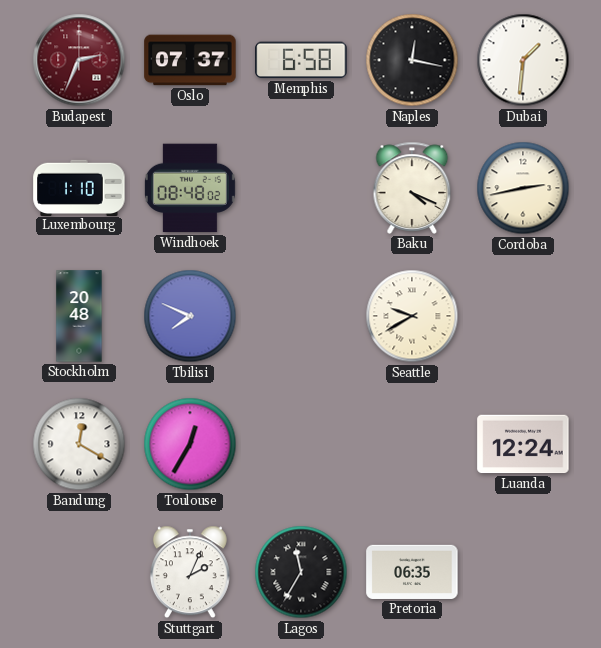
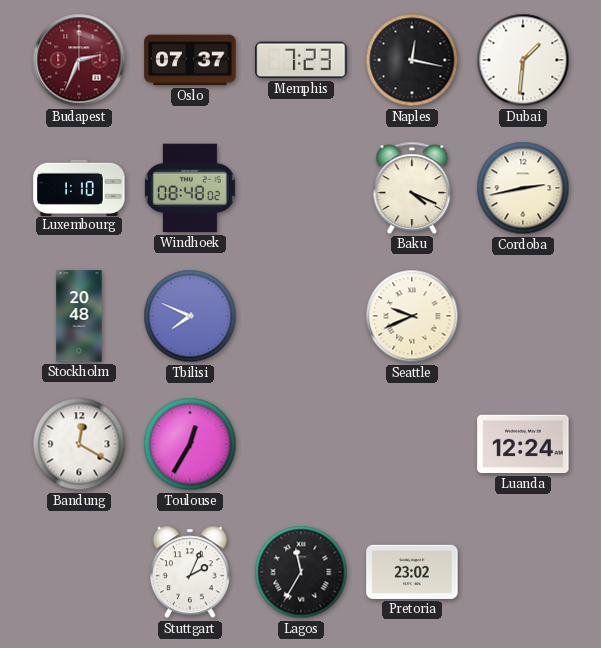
Memphis: 6:58 -> 7:23
Seattle: 9:40 -> 9:41
Pretoria: 06:35 -> 23:02
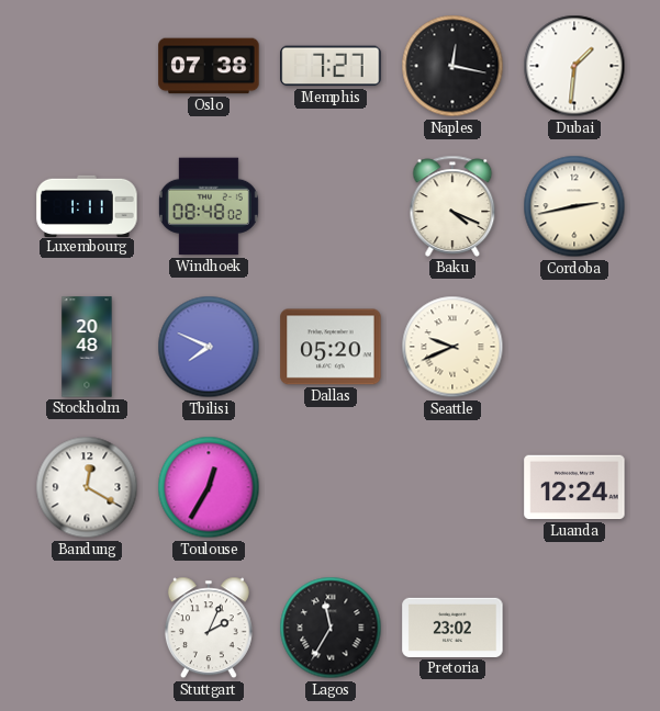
Budapest: 2:34 -> none
Oslo: 07:37 -> 07:38
Memphis: 7:23 -> 7:27
Luxembourg: 1:10 -> 1:11
Dallas: none -> 05:20
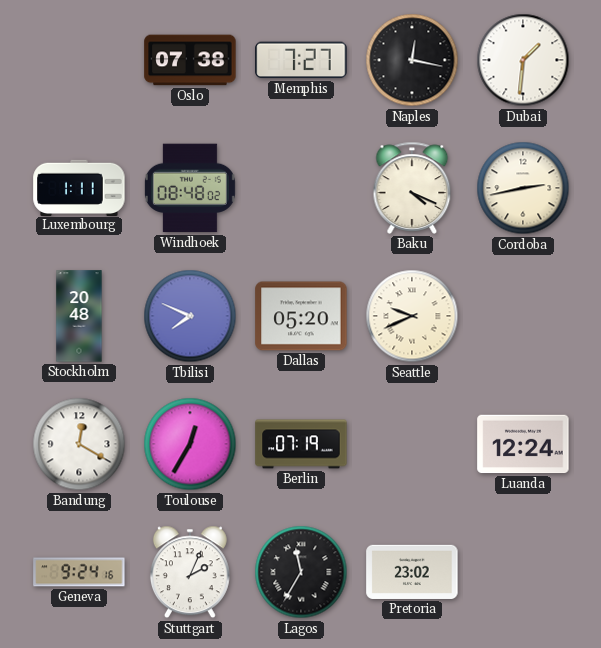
Berlin: none -> 07:19
Geneva: none -> 9:24
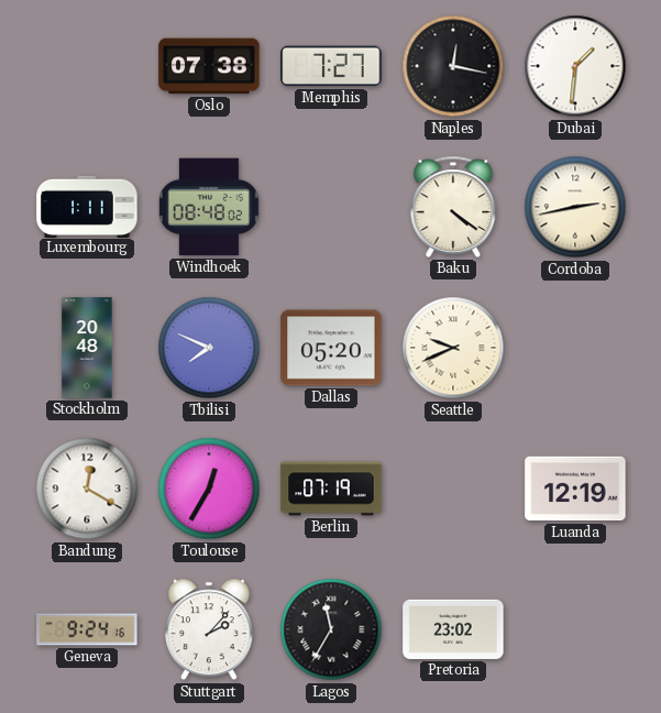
Baku: 4:19 -> 4:21
Luanda: 12:24 -> 12:19
Stuttgart: 2:04 -> 2:07
